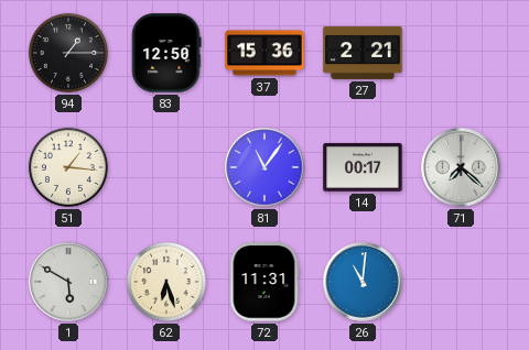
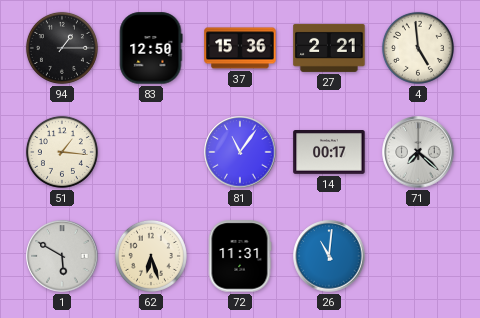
4: none -> 4:59
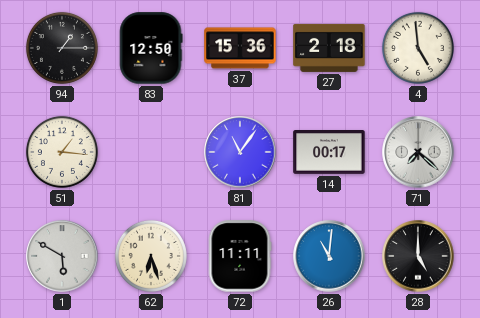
27: 2:21 -> 2:18
72: 11:31 -> 11:11
28: none -> 5:00
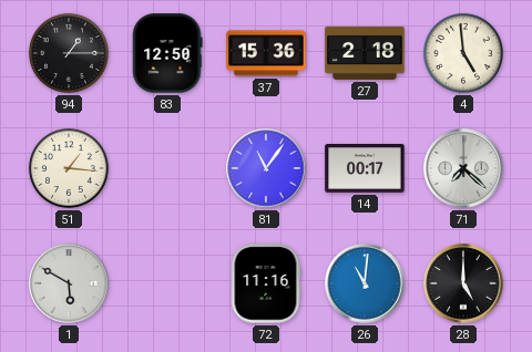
62: 6:27 -> none
72: 11:11 -> 11:16
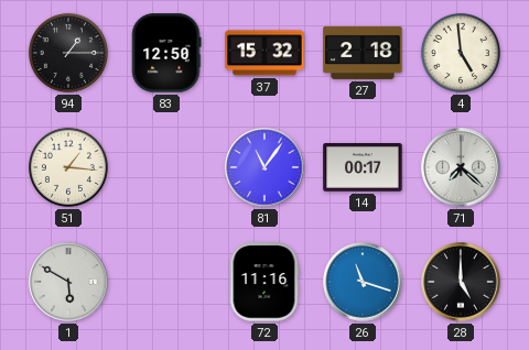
37: 15:36 -> 15:32
26: 11:01 -> 11:18
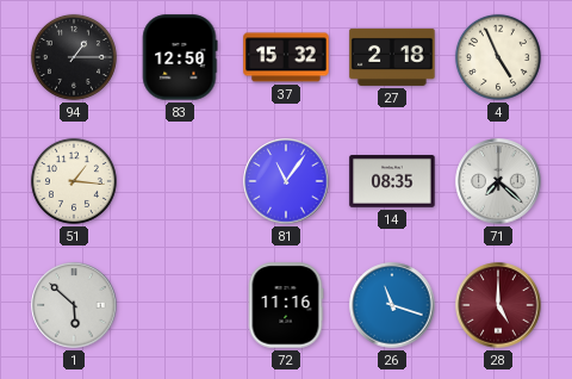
4: 4:59 -> 4:56
14: 00:17 -> 08:35
1: 5:50 -> 5:52
28 dial: black -> burgundy
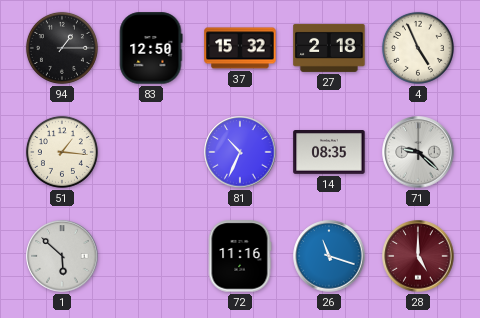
81: 11:06 -> 10:34
71: 7:22 -> 9:22
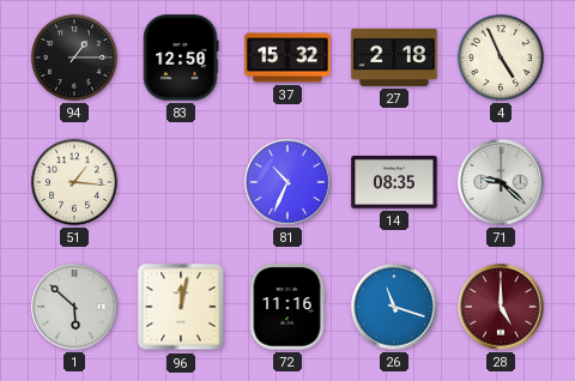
96: none -> 12:02
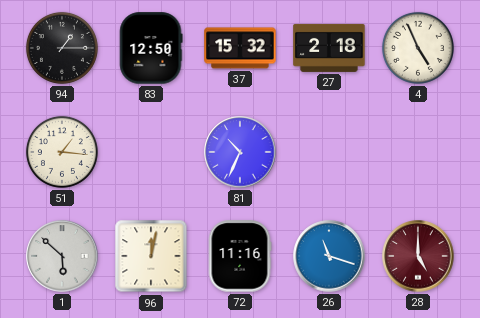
14: 08:35 -> none
71: 9:22 -> none
